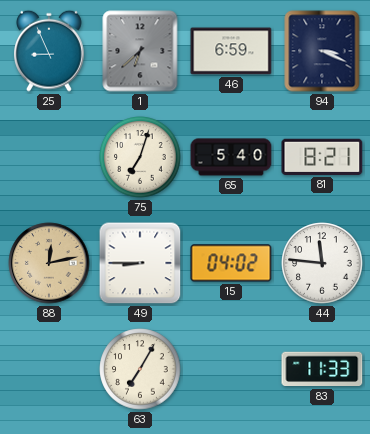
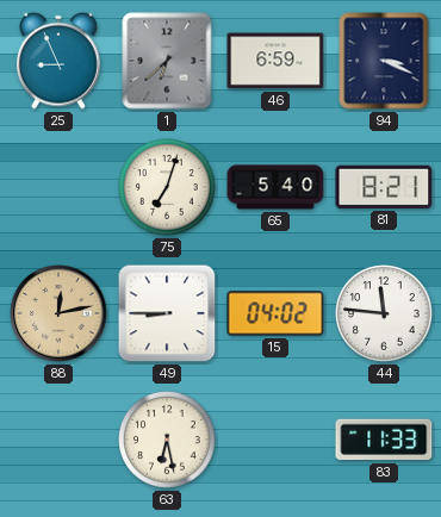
63: 7:05 -> 6:28
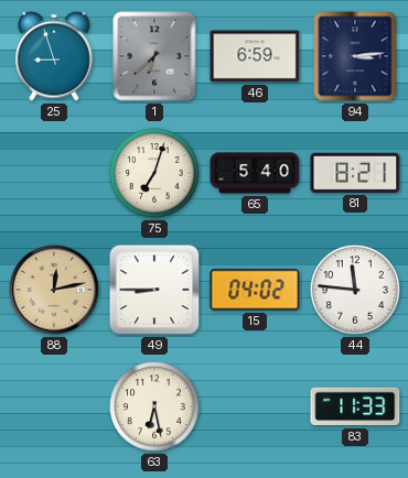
25: 8:56 -> 8:57
94: 3:19 -> 3:14
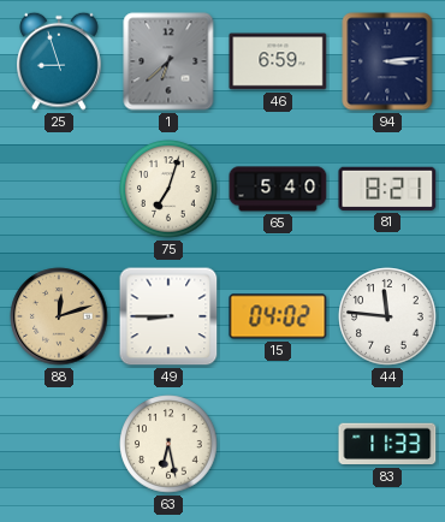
88: 12:13 -> 12:12
